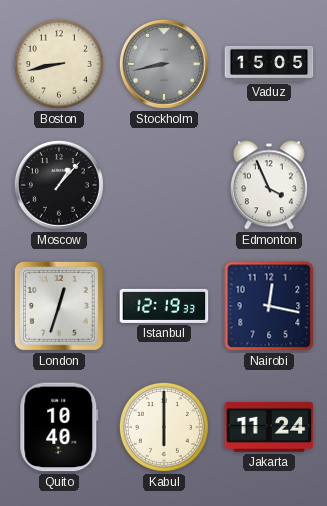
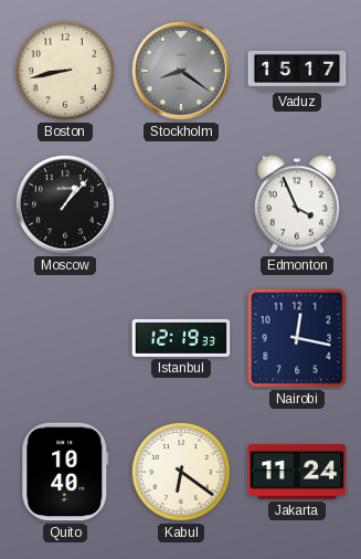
Stockholm: 8:43 -> 8:21
Vaduz: 15:05 -> 15:17
London: 12:33 -> none
Kabul: 6:00 -> 6:21
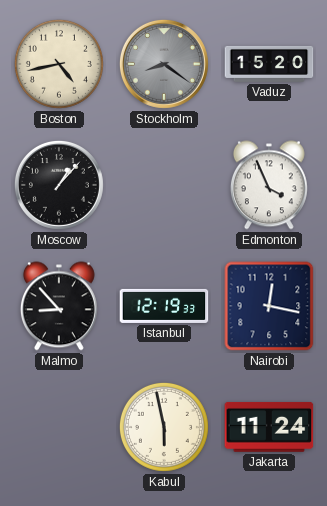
Boston: 8:43 -> 4:43
Vaduz: 15:17 -> 15:20
Malmo: none -> 8:53
Quito: 10:40 -> none
Kabul: 6:21 -> 5:58
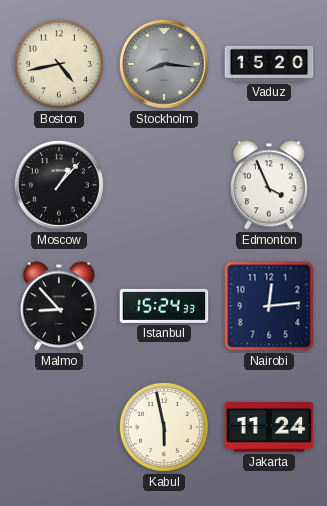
Stockholm: 8:21 -> 8:16
Istanbul: 12:19 -> 15:24
Nairobi: 12:17 -> 12:14
